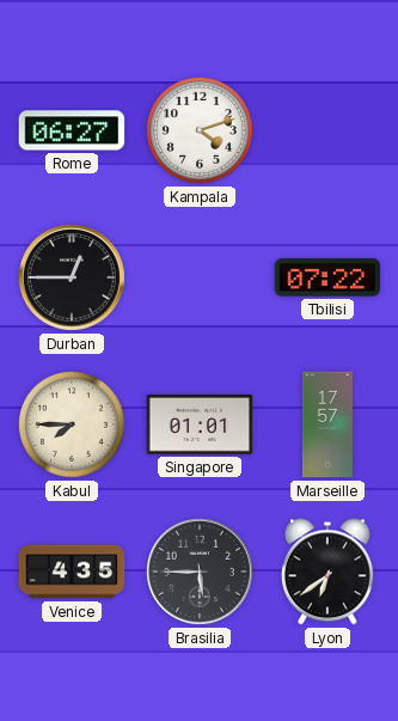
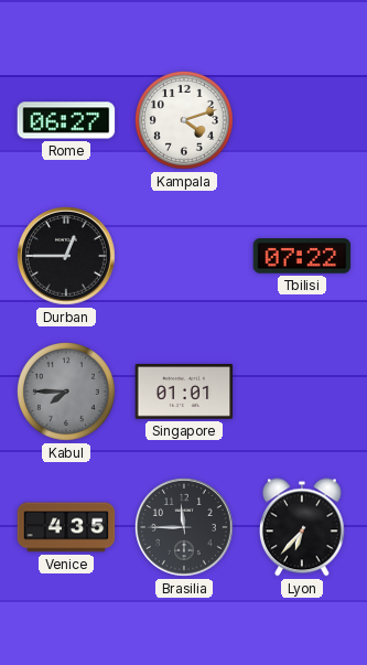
Kabul dial: cream -> grey
Marseille: 17:57 -> none
Brasilia: 5:45 -> 11:45
Lyon: 6:39 -> 6:37
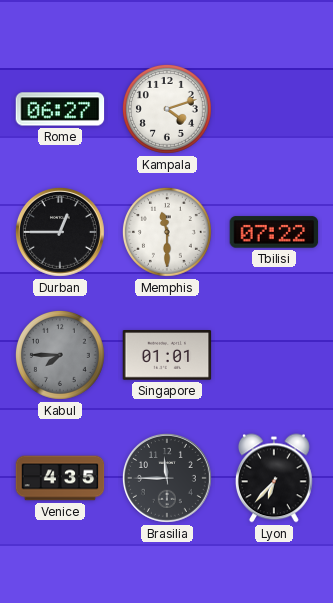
Memphis: none -> 11:30
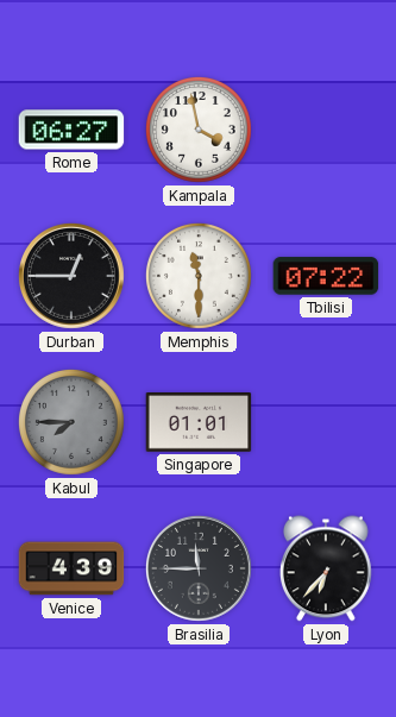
Kampala: 4:12 -> 3:58
Venice: 4:35 -> 4:39
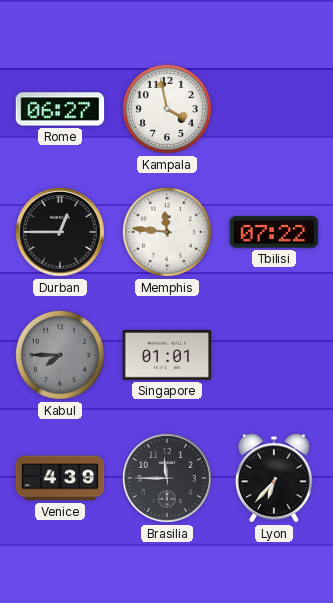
Memphis: 11:30 -> 11:46
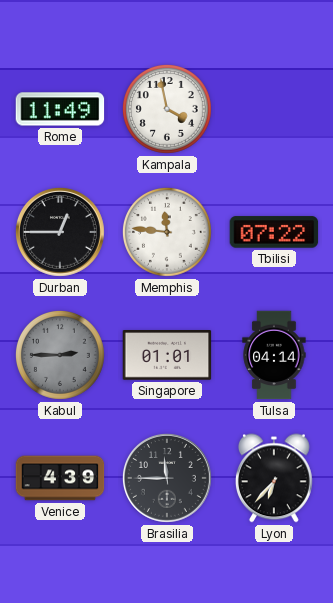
Rome: 06:27 -> 11:49
Kabul: 7:45 -> 2:45
Tulsa: none -> 04:14
